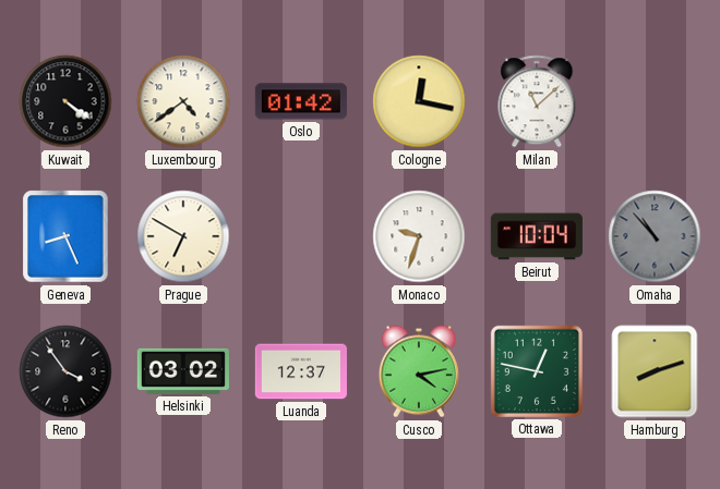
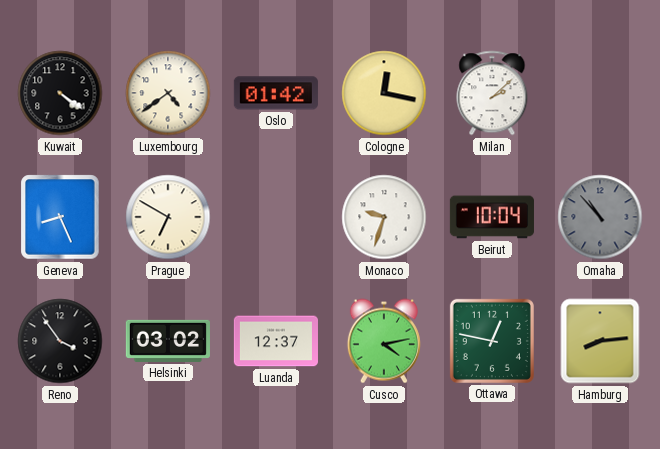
Milan: 11:08 -> 2:08
Hamburg: 8:12 -> 8:14
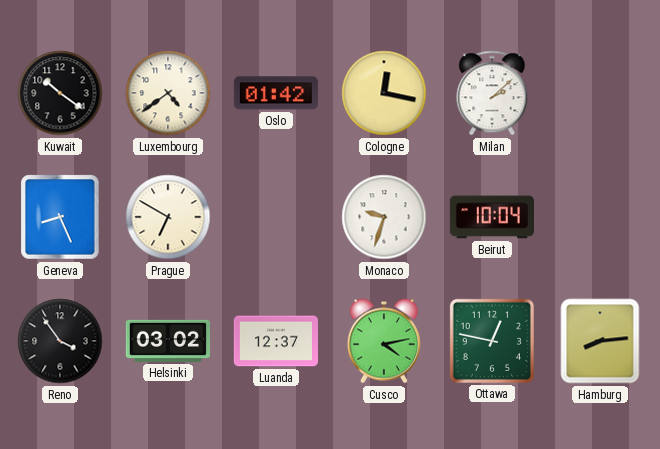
Kuwait: 4:21 -> 10:21
Omaha: 10:53 -> none
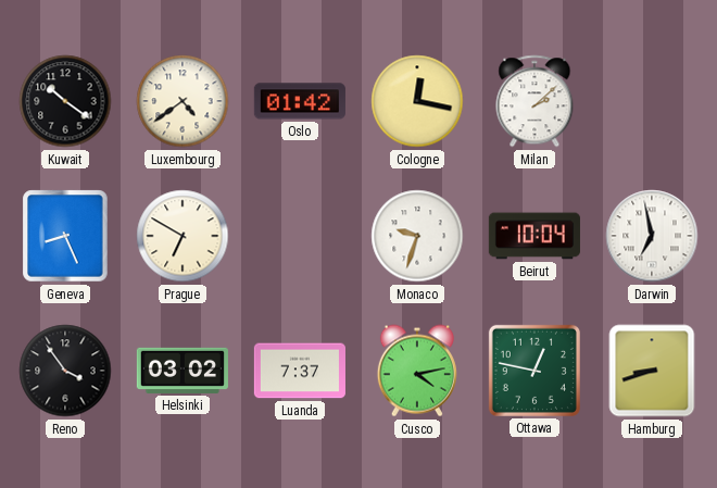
Darwin: none -> 6:58
Luanda: 12:37 -> 7:37
Hamburg: 8:14 -> 8:42
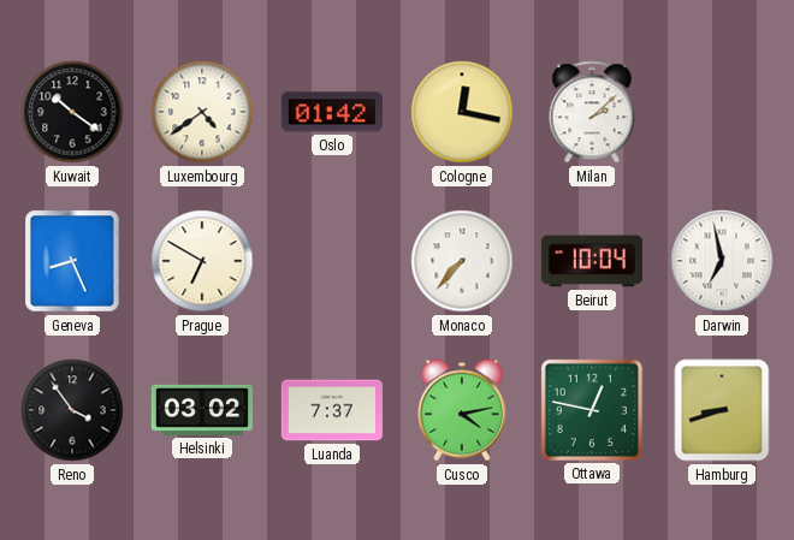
Monaco: 9:33 -> 7:37
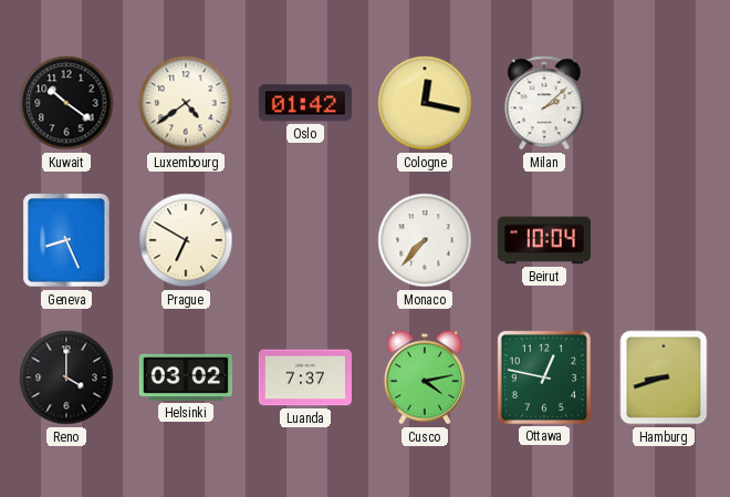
Darwin: 6:58 -> none
Reno: 3:54 -> 4:00
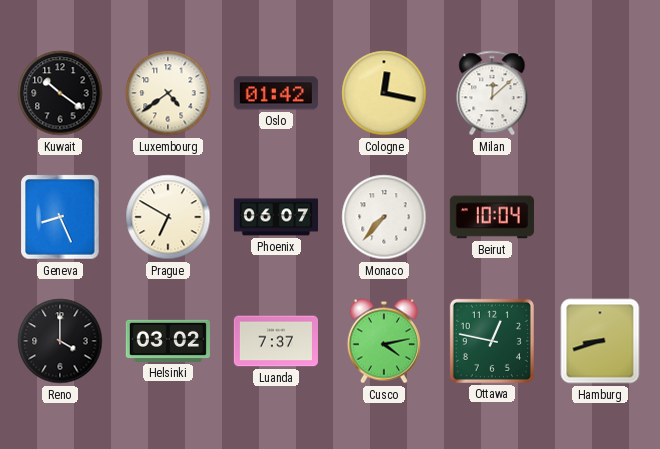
Milan: 2:08 -> 12:08
Phoenix: none -> 06:07
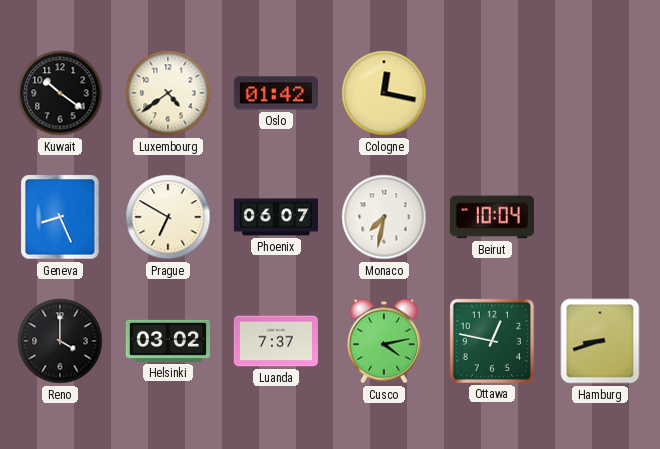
Milan: 12:08 -> none
Monaco: 7:37 -> 7:32
